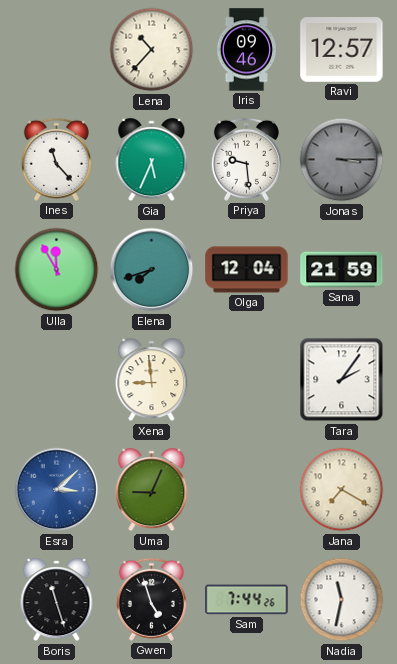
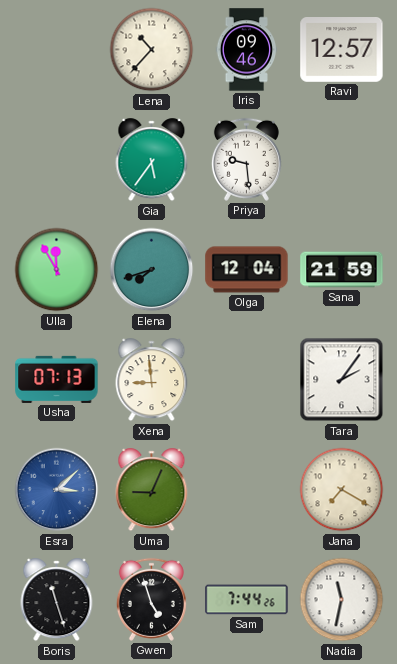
Ines: 11:23 -> none
Gia: 5:34 -> 5:36
Jonas: 3:15 -> none
Usha: none -> 07:13
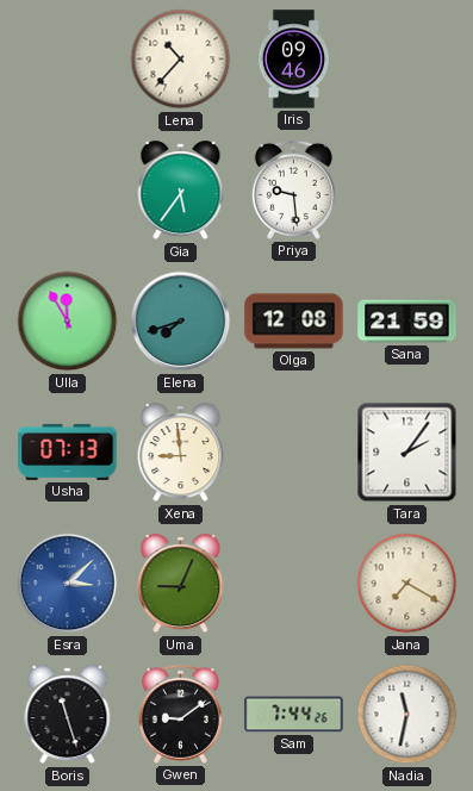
Ravi: 12:57 -> none
Olga: 12:04 -> 12:08
Gwen: 4:57 -> 9:09
